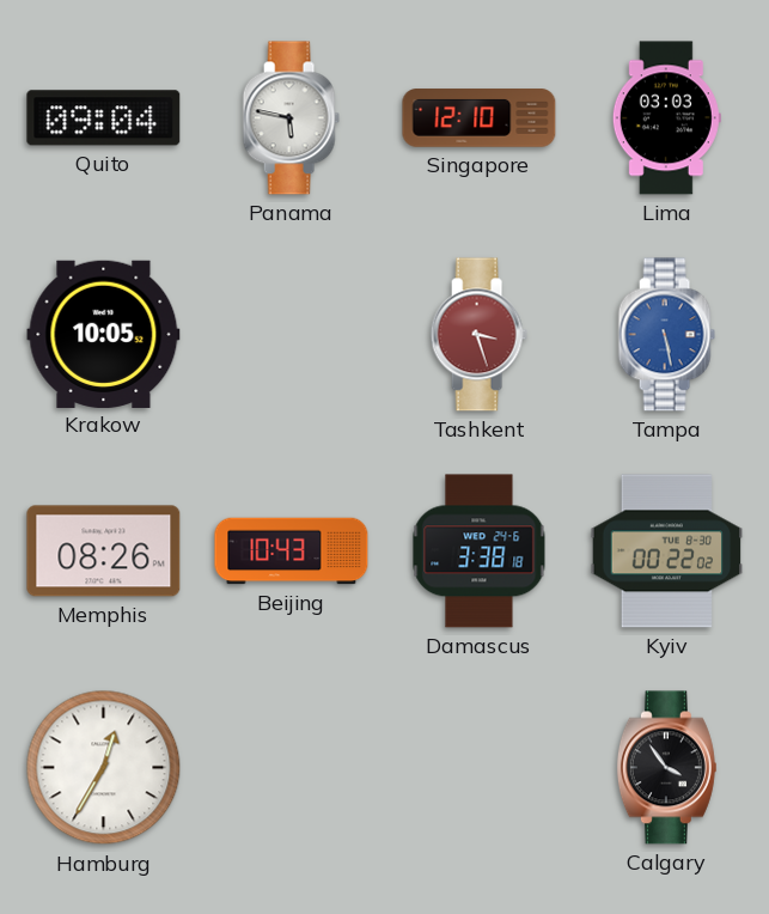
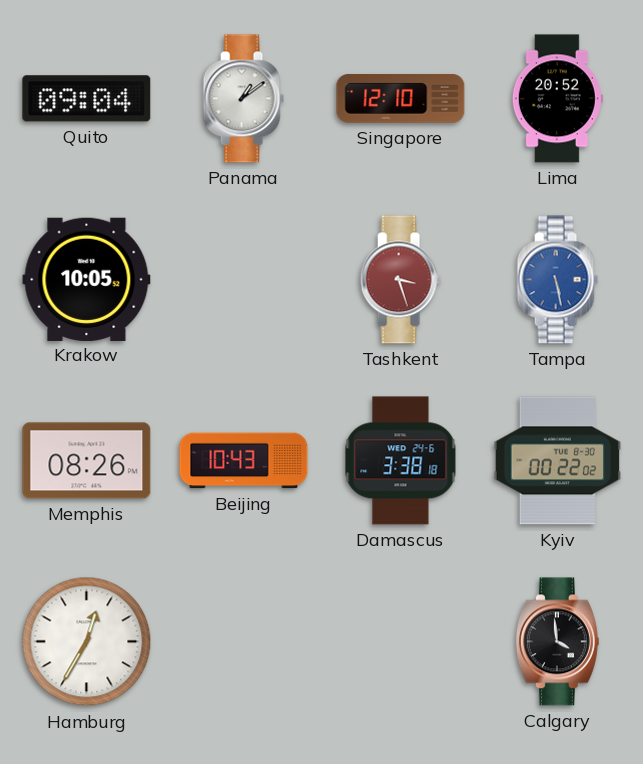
Panama: 5:47 -> 1:09
Lima: 03:03 -> 20:52
Calgary: 3:54 -> 3:59
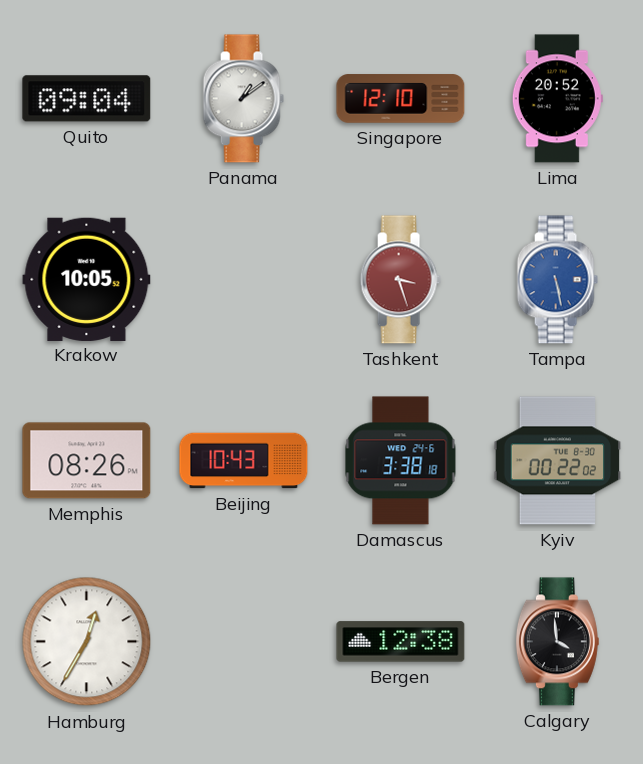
Bergen: none -> 12:38
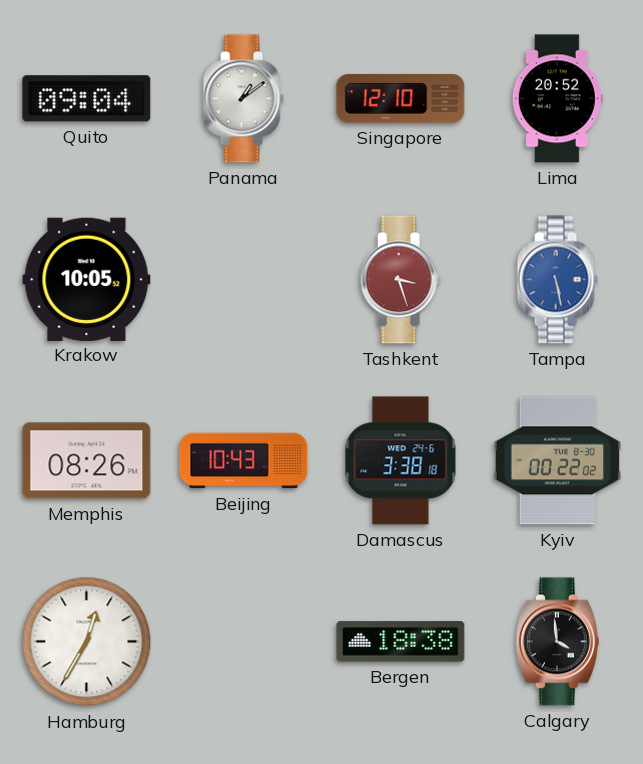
Bergen: 12:38 -> 18:38
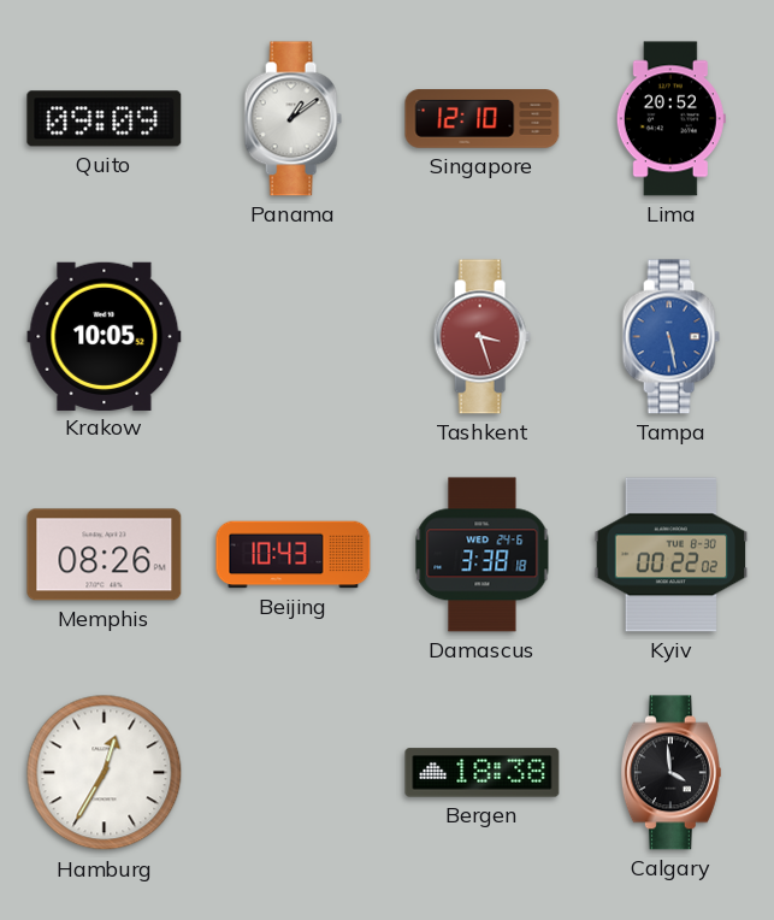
Quito: 09:04 -> 09:09
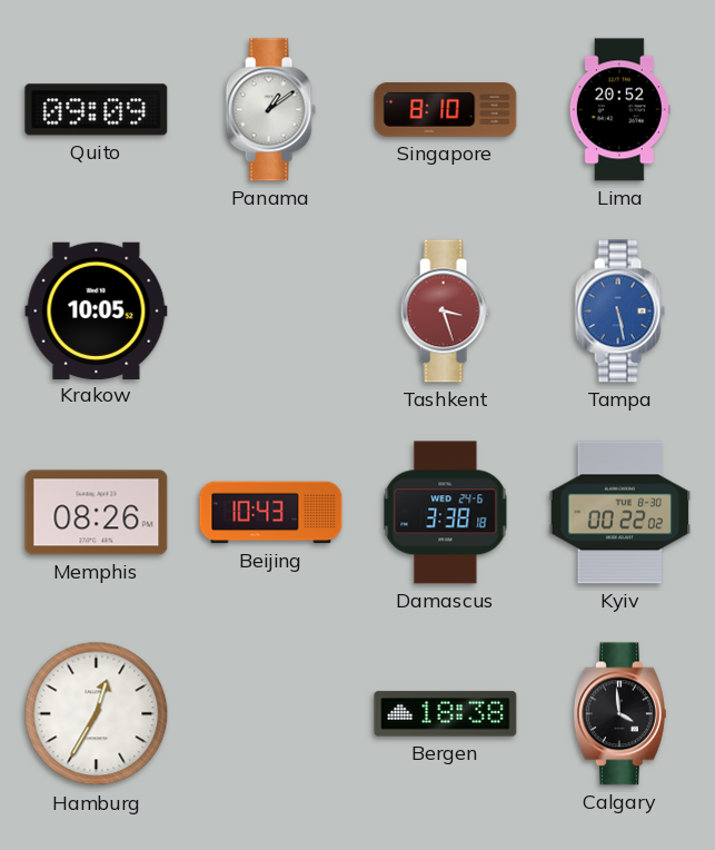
Singapore: 12:10 -> 8:10
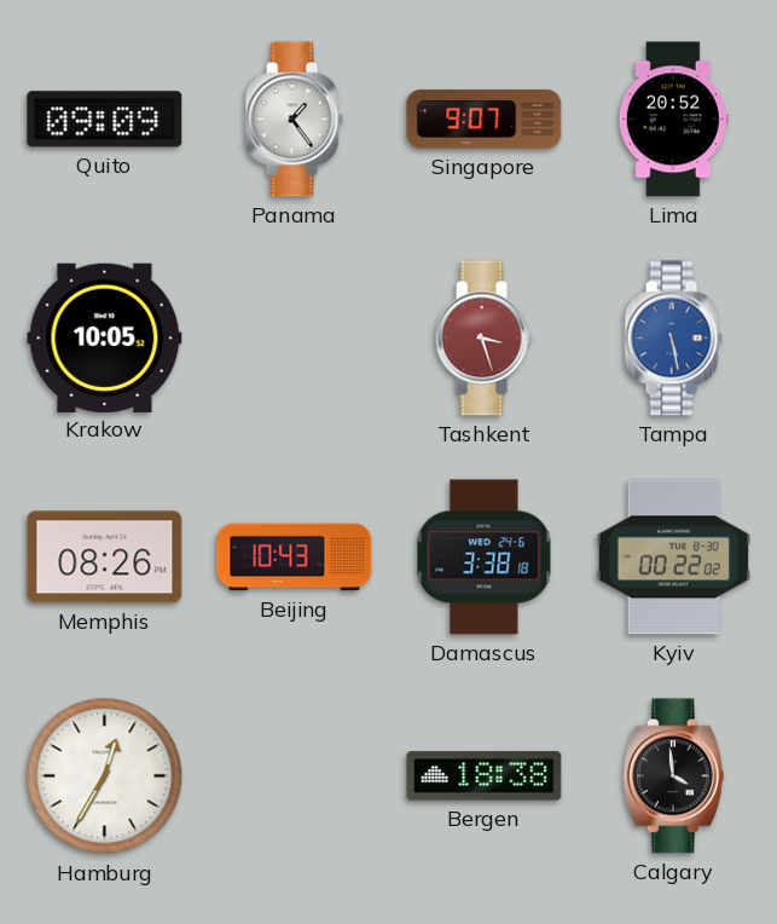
Panama: 1:09 -> 1:24
Singapore: 8:10 -> 9:07
